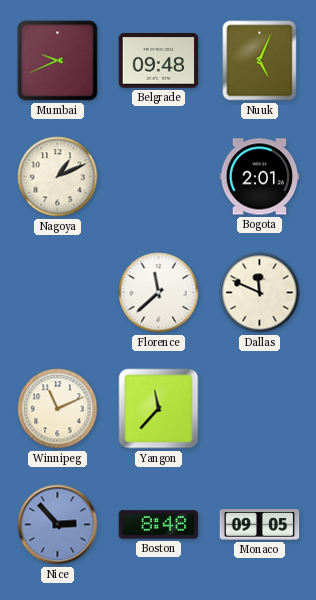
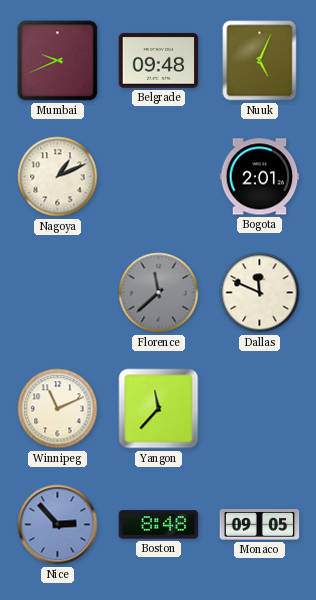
Florence dial: white -> grey
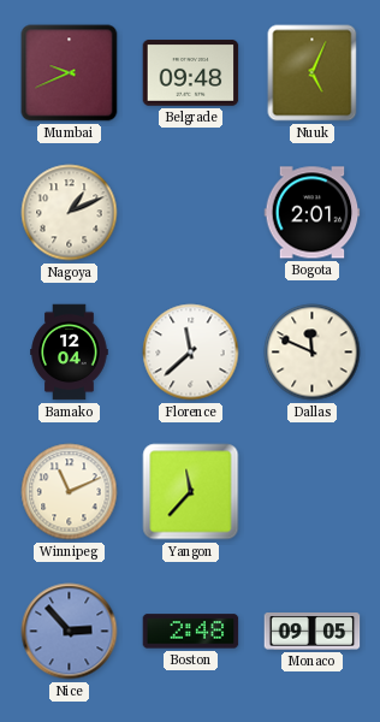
Bamako: none -> 12:04
Florence dial: grey -> white
Boston: 8:48 -> 2:48
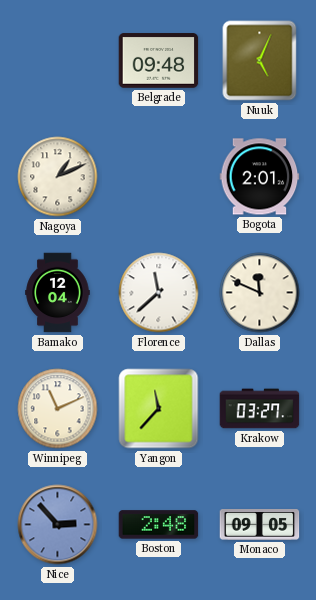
Mumbai: 9:41 -> none
Krakow: none -> 03:27
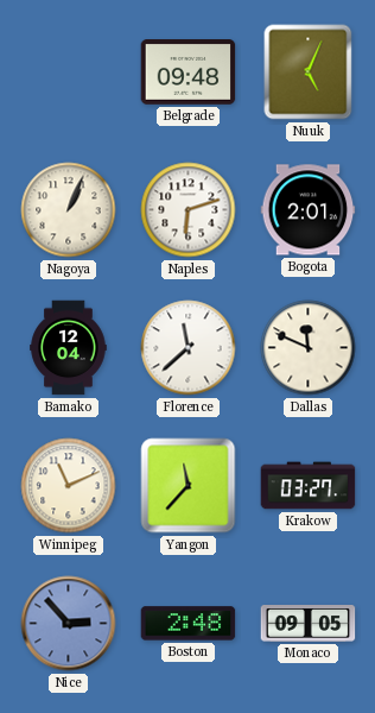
Nagoya: 1:11 -> 1:04
Naples: none -> 6:12
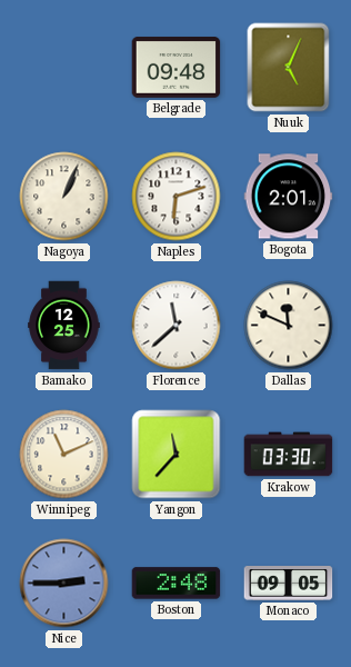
Bamako: 12:04 -> 12:25
Krakow: 03:27 -> 03:30
Nice: 2:53 -> 2:45
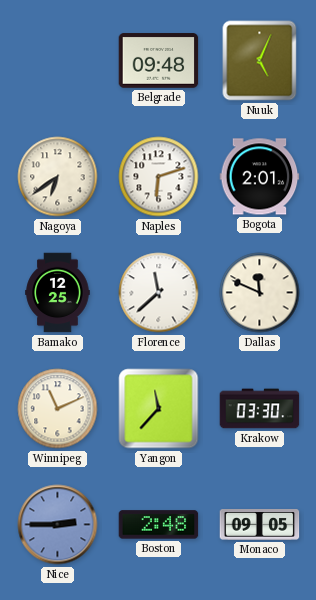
Nagoya: 1:04 -> 6:39
